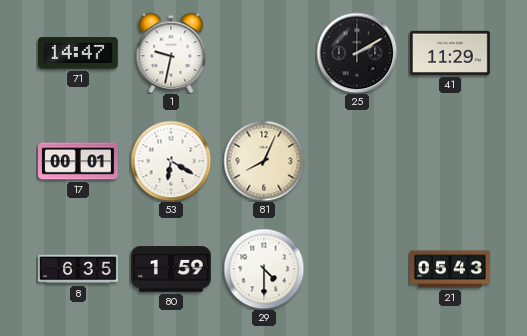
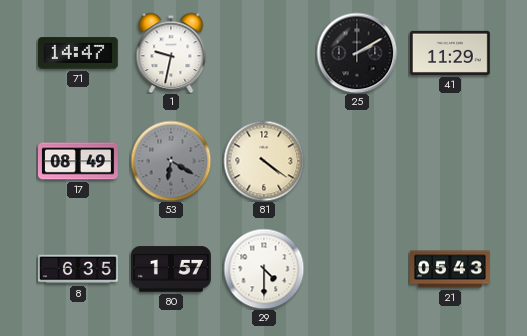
17: 00:01 -> 08:49
53 dial: white -> grey
81: 8:04 -> 4:21
80: 1:59 -> 1:57
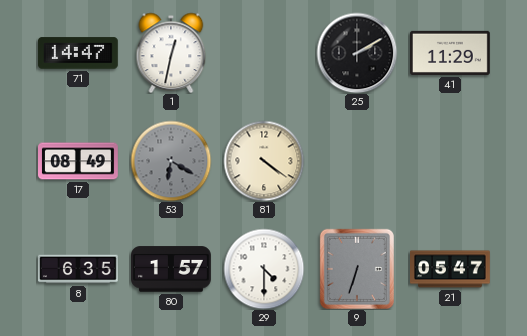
1: 9:32 -> 12:32
9: none -> 6:33
21: 05:43 -> 05:47
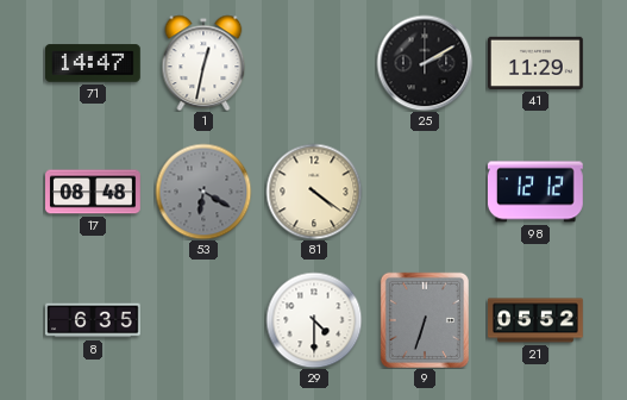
17: 08:49 -> 08:48
98: none -> 12:12
80: 1:57 -> none
21: 05:47 -> 05:52
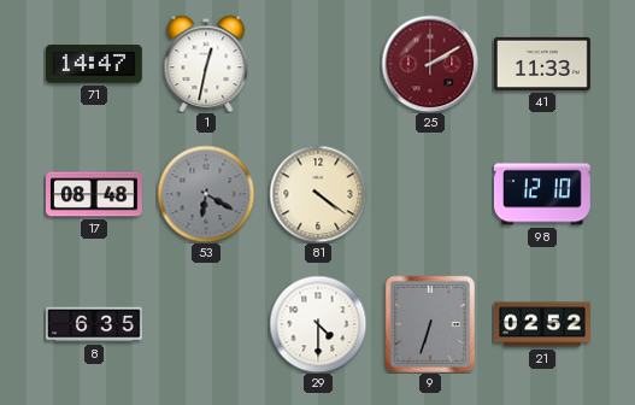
25 dial: black -> burgundy
41: 11:29 -> 11:33
98: 12:12 -> 12:10
21: 05:52 -> 02:52
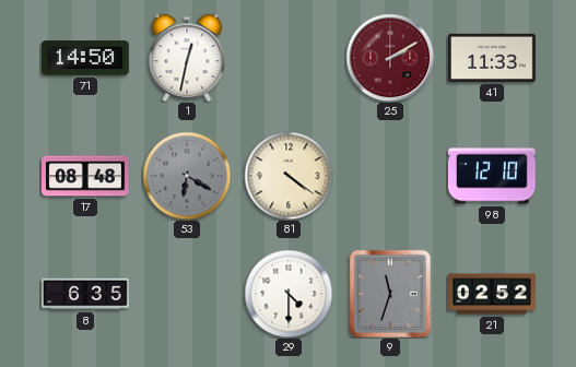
71: 14:47 -> 14:50
9: 6:33 -> 11:33
